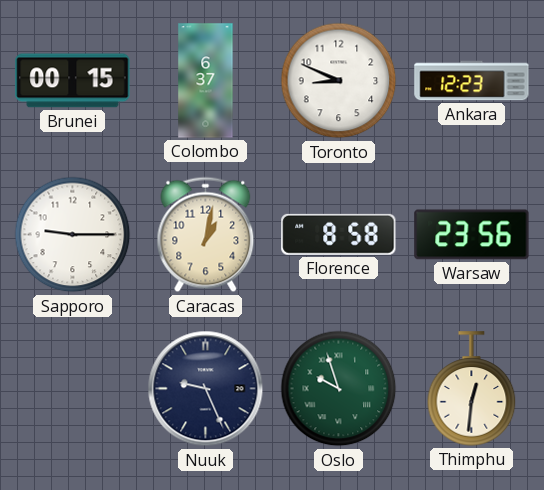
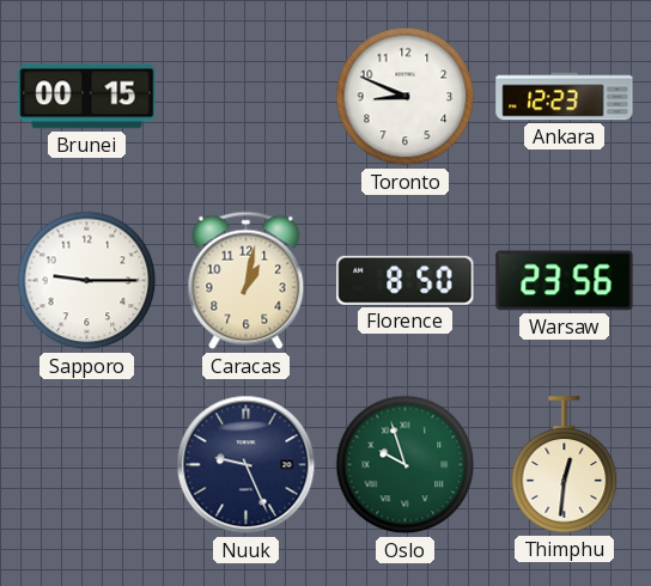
Colombo: 6:37 -> none
Florence: 8:58 -> 8:50
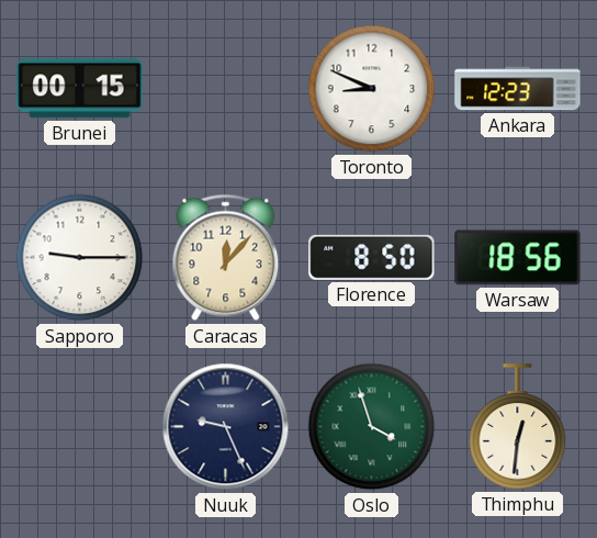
Caracas: 1:02 -> 12:07
Warsaw: 23:56 -> 18:56
Oslo: 9:57 -> 3:57
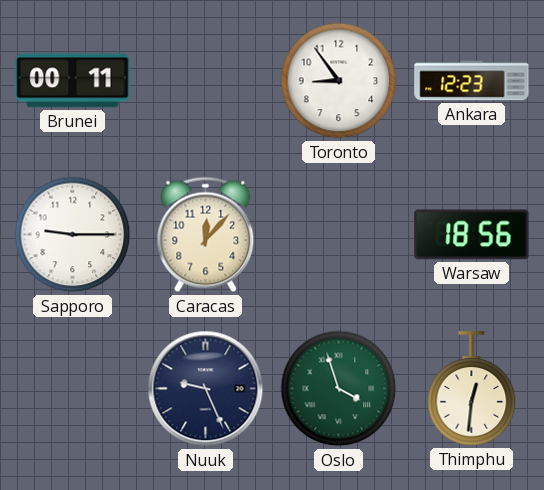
Brunei: 00:15 -> 00:11
Toronto: 8:49 -> 8:54
Florence: 8:50 -> none
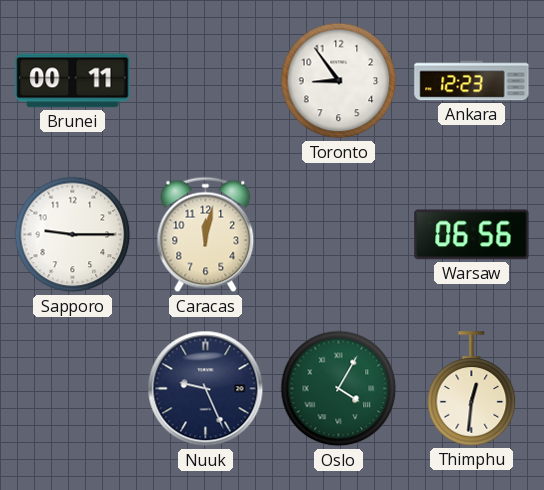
Caracas: 12:07 -> 12:02
Warsaw: 18:56 -> 06:56
Oslo: 3:57 -> 4:05
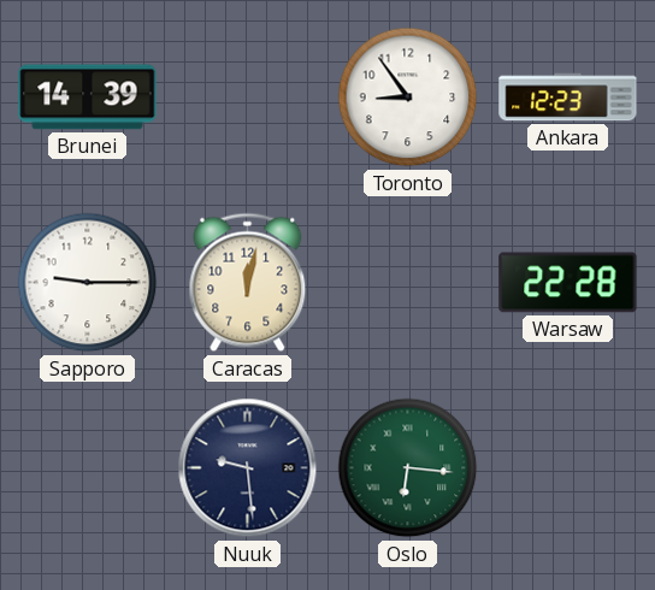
Brunei: 00:11 -> 14:39
Warsaw: 06:56 -> 22:28
Nuuk: 9:26 -> 9:29
Oslo: 4:05 -> 6:16
Thimphu: 12:31 -> none
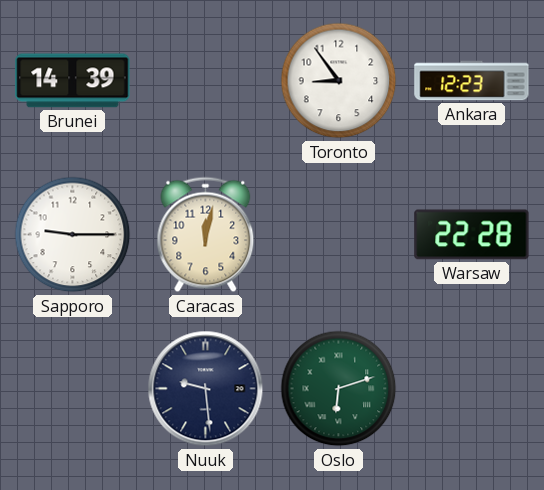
Oslo: 6:16 -> 6:12
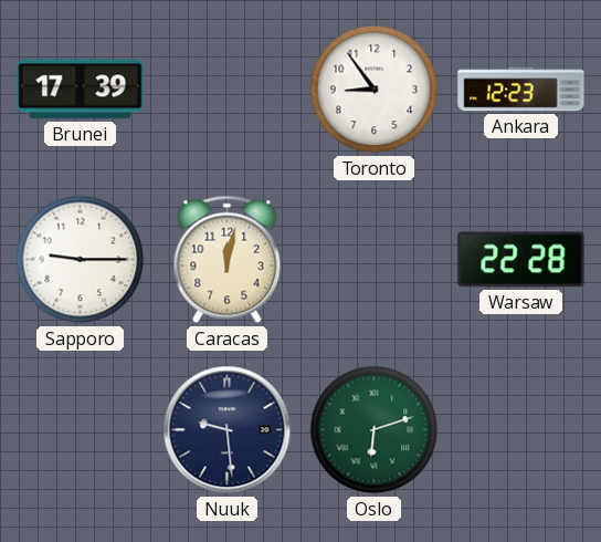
Brunei: 14:39 -> 17:39
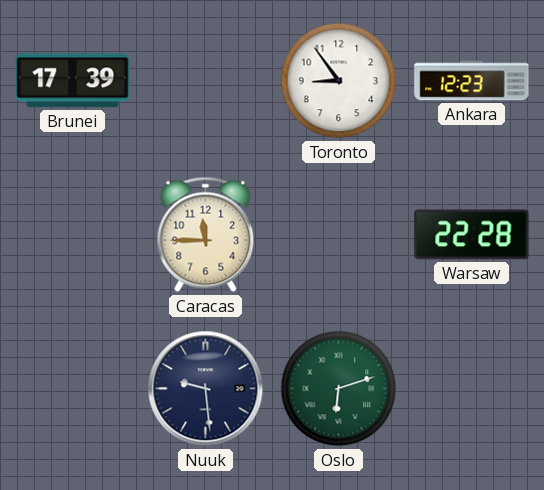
Sapporo: 9:15 -> none
Caracas: 12:02 -> 11:45
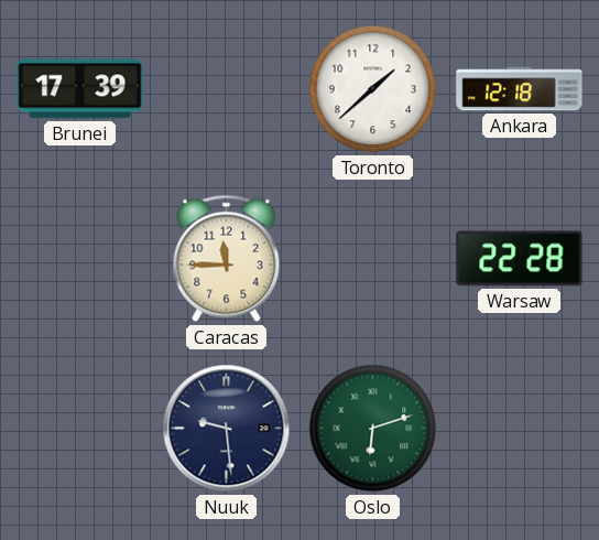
Toronto: 8:54 -> 1:38
Ankara: 12:23 -> 12:18
